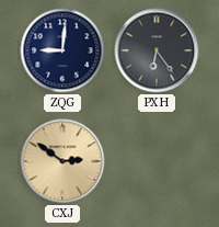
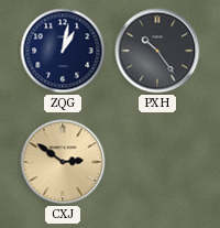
ZQG: 9:01 -> 1:02
PXH: 6:24 -> 10:24
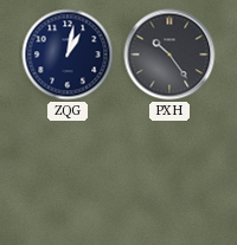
CXJ: 2:51 -> none
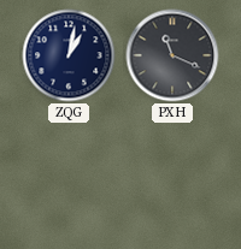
PXH: 10:24 -> 11:19
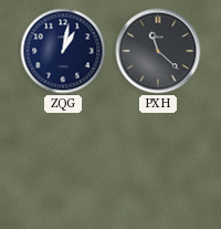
PXH: 11:19 -> 11:22
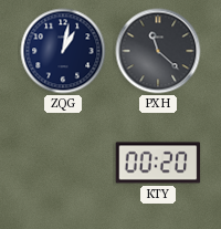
KTY: none -> 00:20
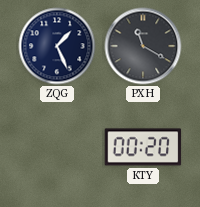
ZQG: 1:02 -> 1:26
PXH: 11:22 -> 11:20
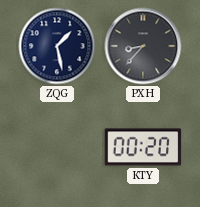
ZQG: 1:26 -> 1:28
PXH: 11:20 -> 8:37
